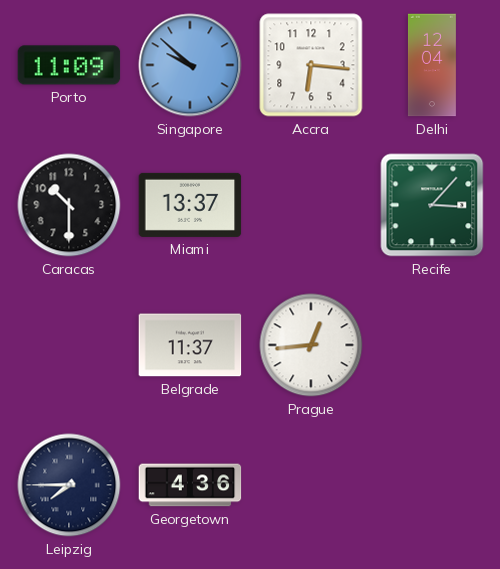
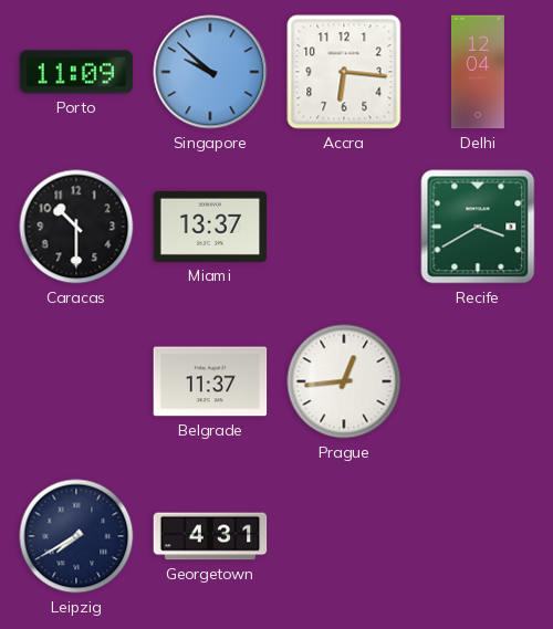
Recife: 3:07 -> 3:40
Leipzig: 7:45 -> 7:40
Georgetown: 4:36 -> 4:31
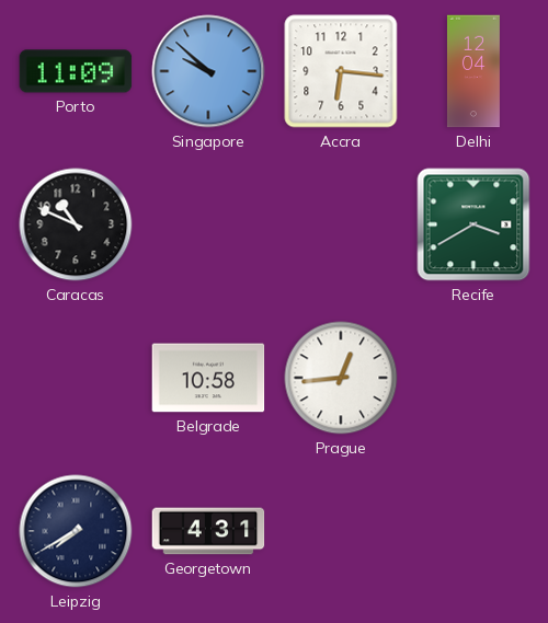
Caracas: 10:30 -> 10:49
Miami: 13:37 -> none
Belgrade: 11:37 -> 10:58
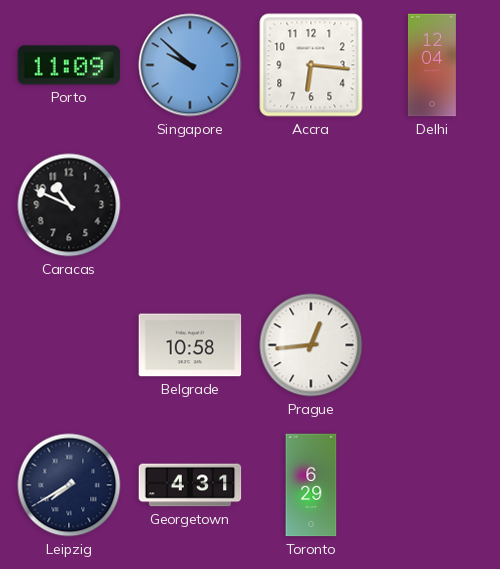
Recife: 3:40 -> none
Toronto: none -> 6:29
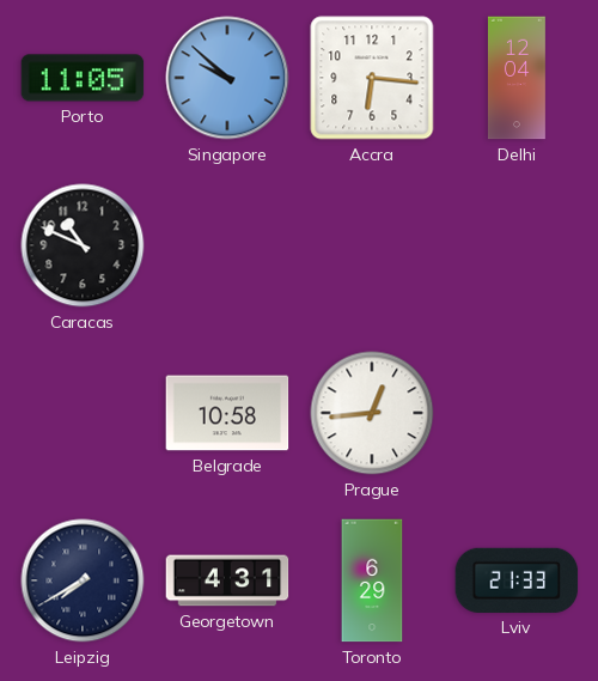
Porto: 11:09 -> 11:05
Lviv: none -> 21:33
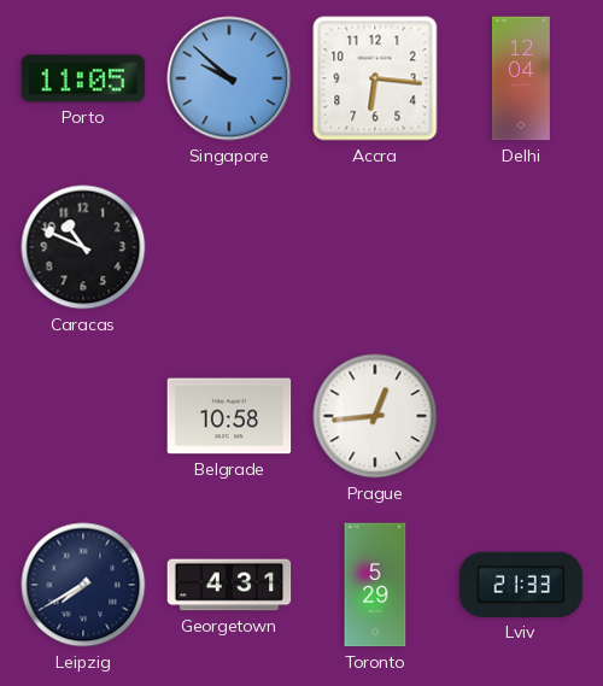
Toronto: 6:29 -> 5:29
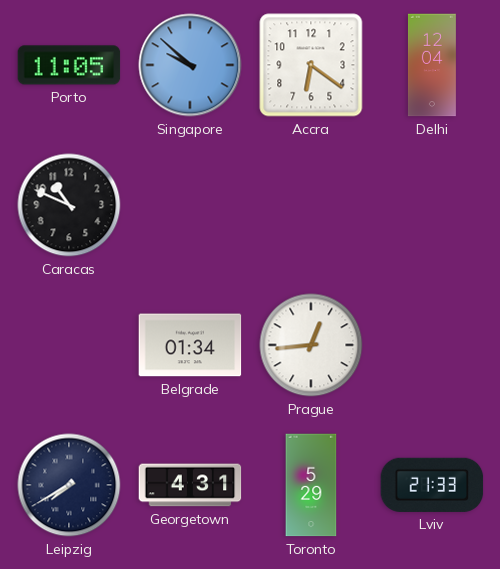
Accra: 6:16 -> 6:21
Belgrade: 10:58 -> 01:34
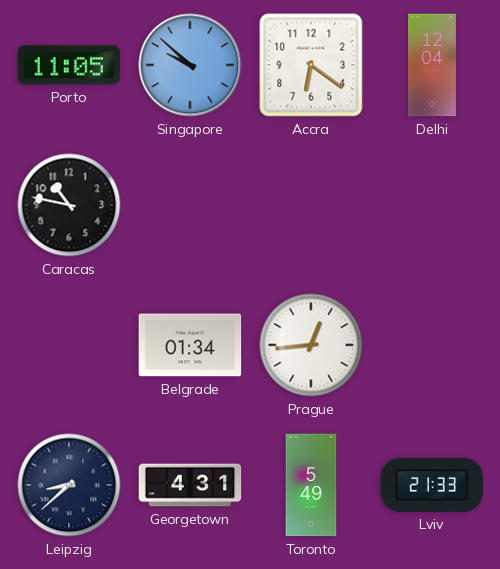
Caracas: 10:49 -> 10:47
Leipzig: 7:40 -> 8:38
Toronto: 5:29 -> 5:49
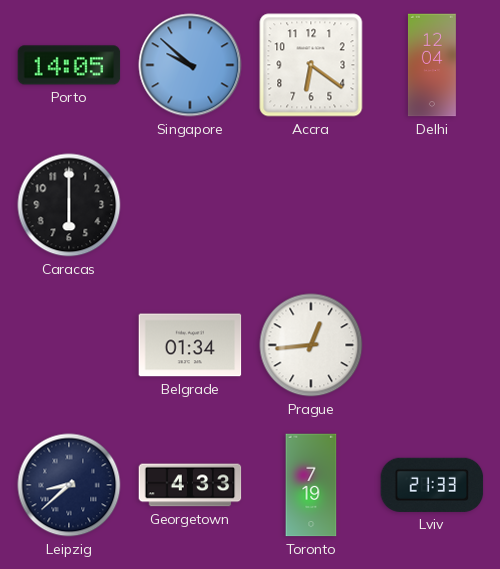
Porto: 11:05 -> 14:05
Caracas: 10:47 -> 6:00
Georgetown: 4:31 -> 4:33
Toronto: 5:49 -> 7:19
